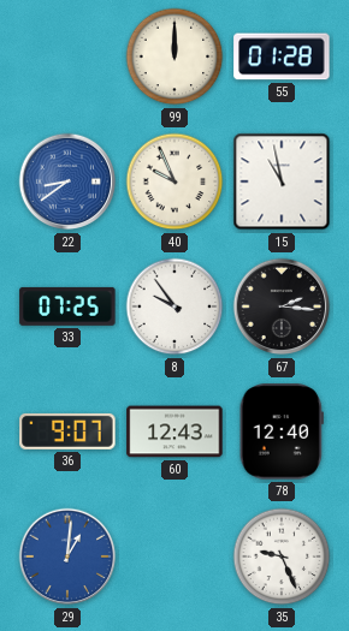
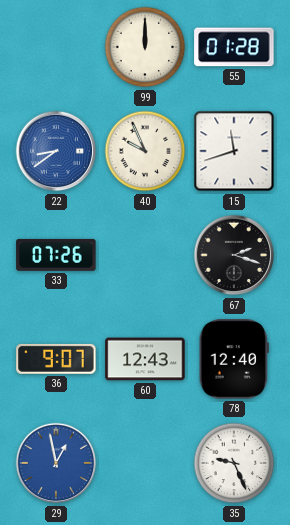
15: 10:58 -> 11:42
33: 07:25 -> 07:26
8: 9:54 -> none
67: 2:16 -> 2:18
29: 1:01 -> 12:58
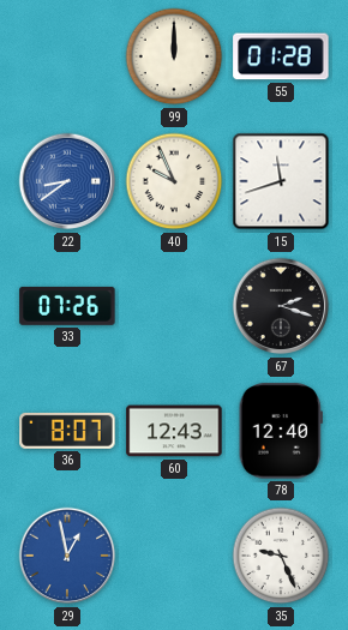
36: 9:07 -> 8:07
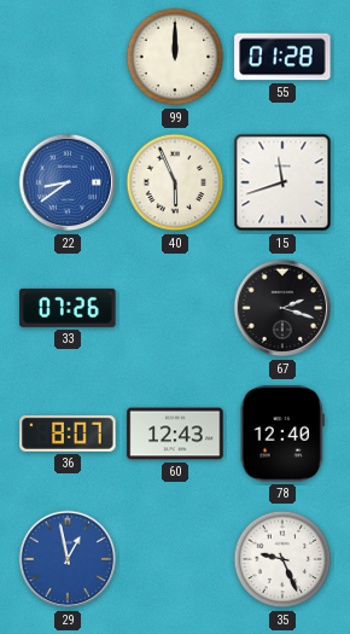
40: 9:56 -> 5:56
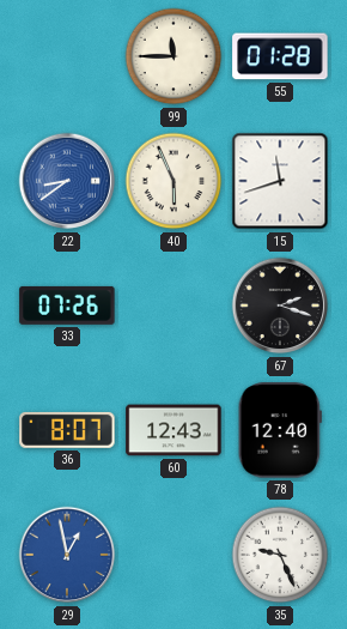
99: 12:00 -> 11:45
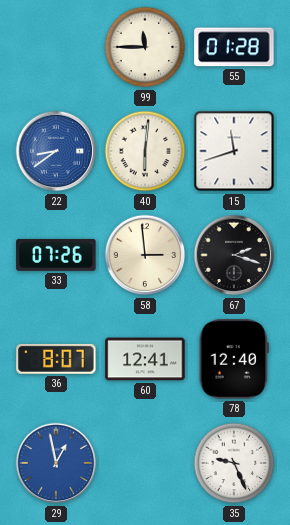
40: 5:56 -> 6:01
58: none -> 2:59
60: 12:43 -> 12:41
